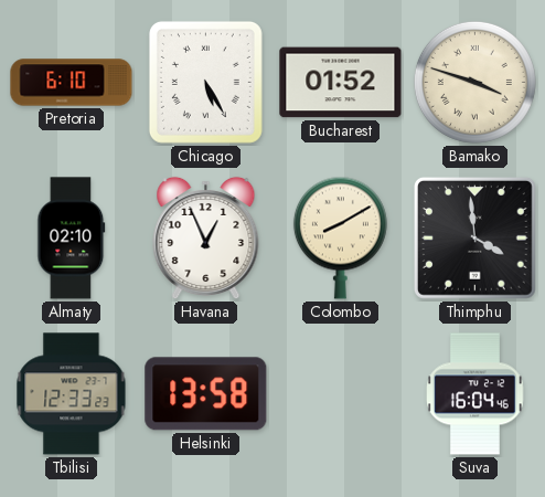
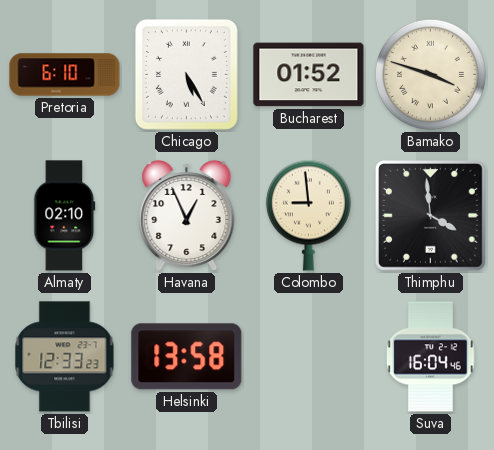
Colombo: 8:10 -> 8:59
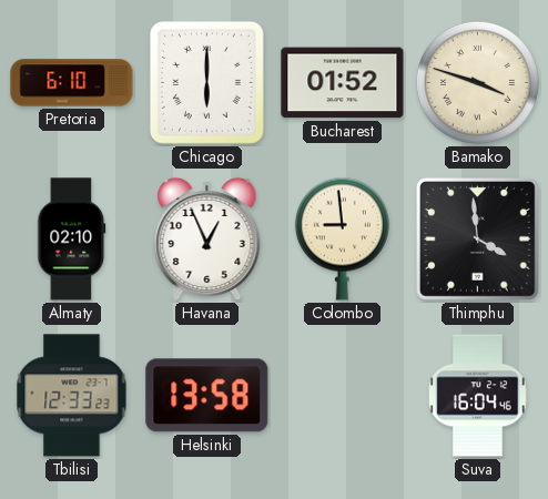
Chicago: 5:25 -> 6:00
